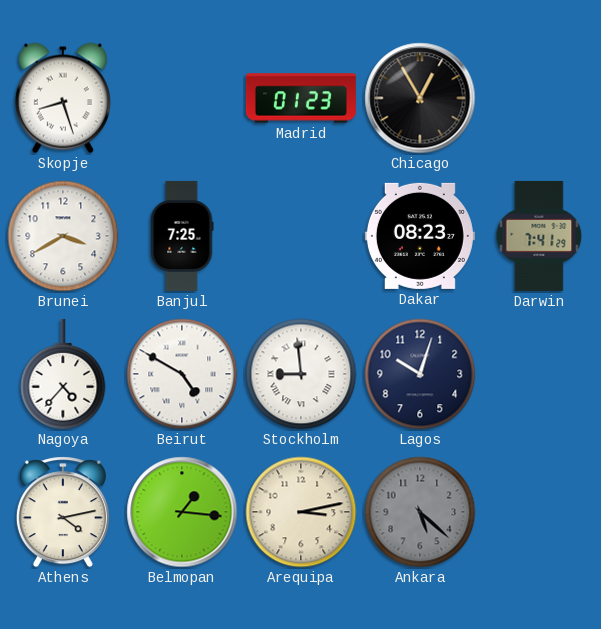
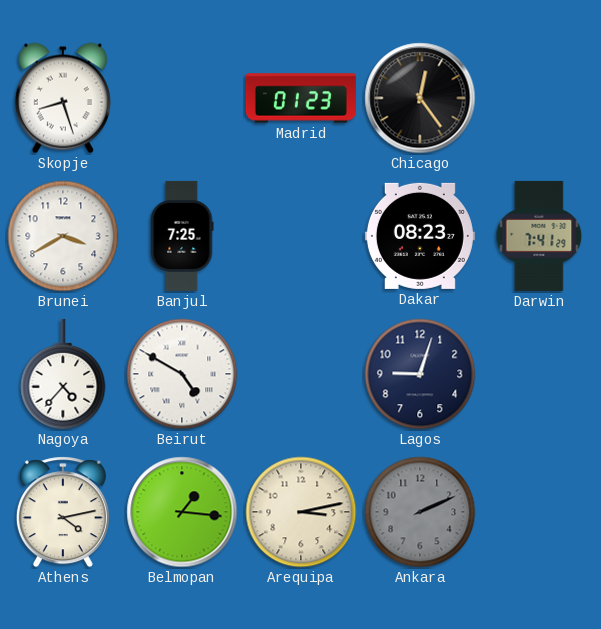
Chicago: 12:55 -> 12:24
Stockholm: 8:59 -> none
Lagos: 10:03 -> 9:03
Ankara: 5:22 -> 2:11
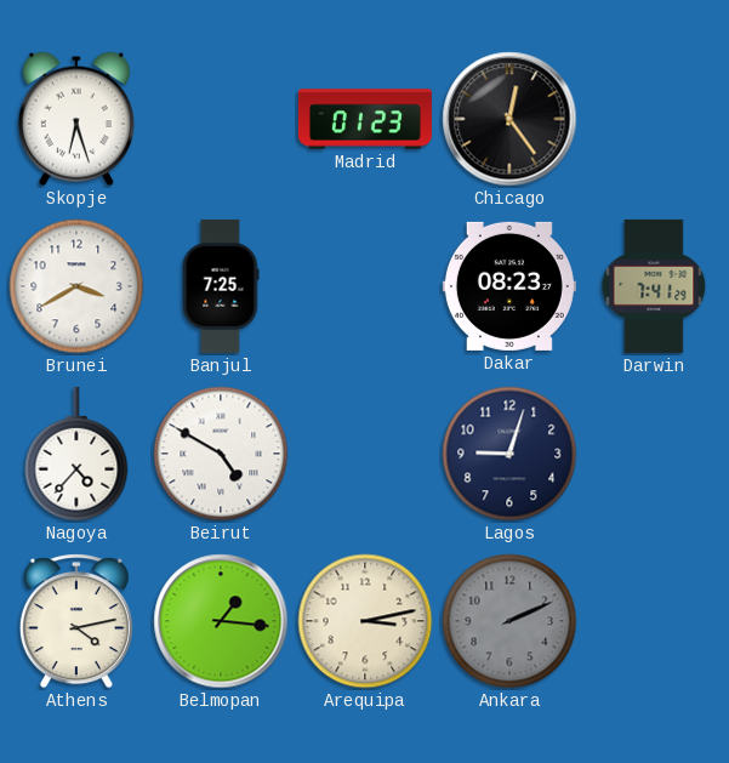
Skopje: 8:27 -> 6:27
